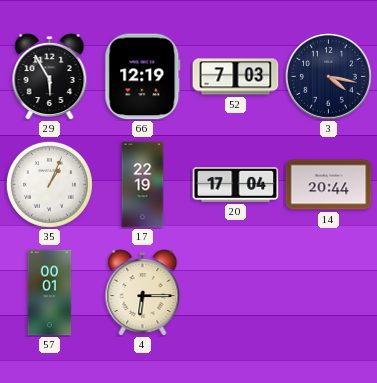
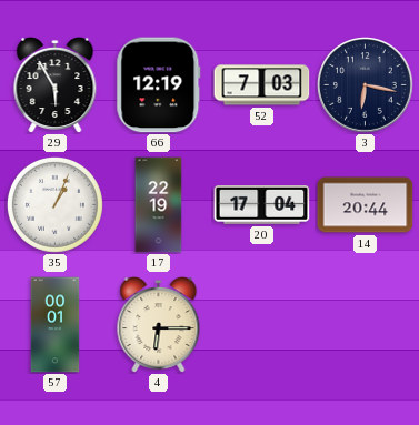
3: 4:17 -> 6:17
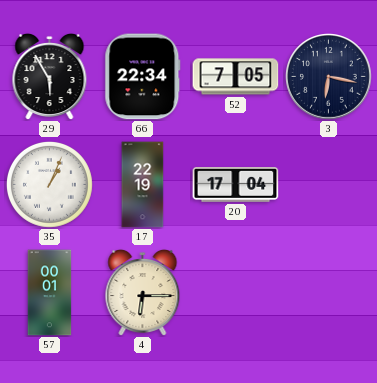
66: 12:19 -> 22:34
52: 7:03 -> 7:05
14: 20:44 -> none
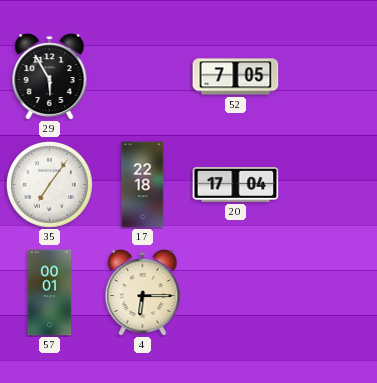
66: 22:34 -> none
3: 6:17 -> none
35: 1:04 -> 7:06
17: 22:19 -> 22:18
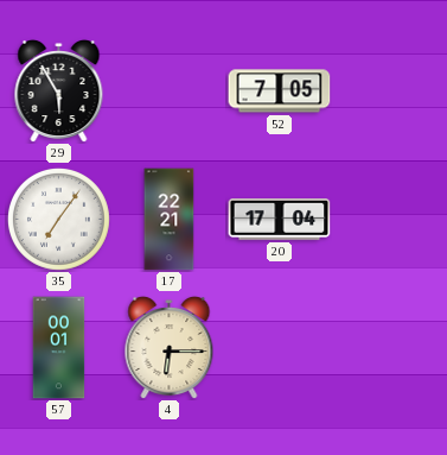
17: 22:18 -> 22:21
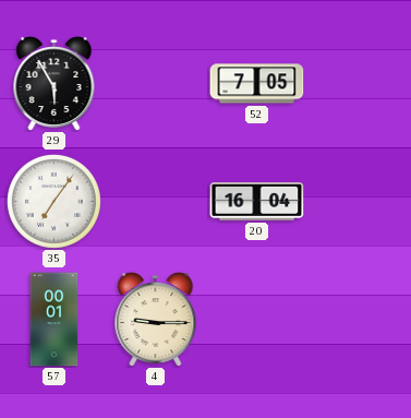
17: 22:21 -> none
20: 17:04 -> 16:04
4: 6:15 -> 9:15
